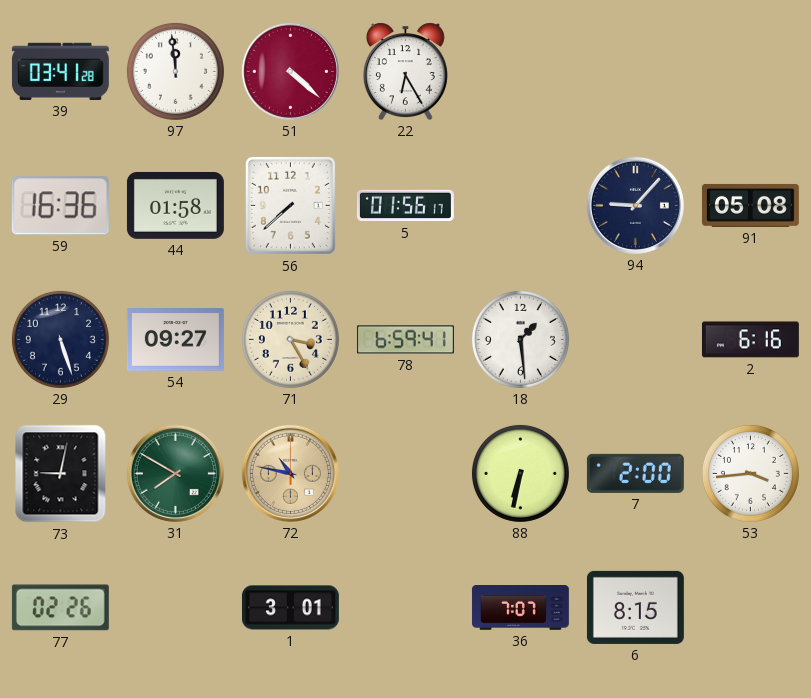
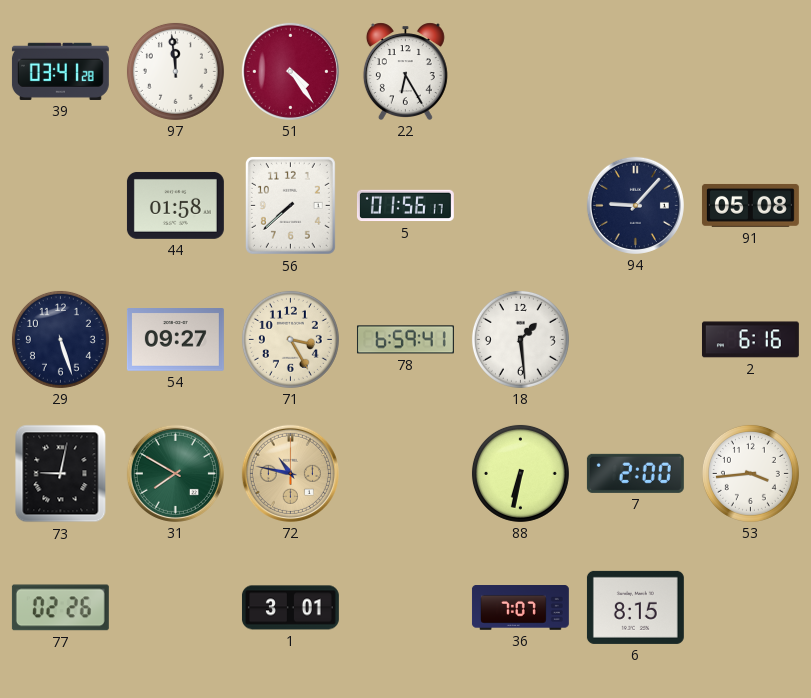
51: 4:22 -> 4:24
59: 16:36 -> none
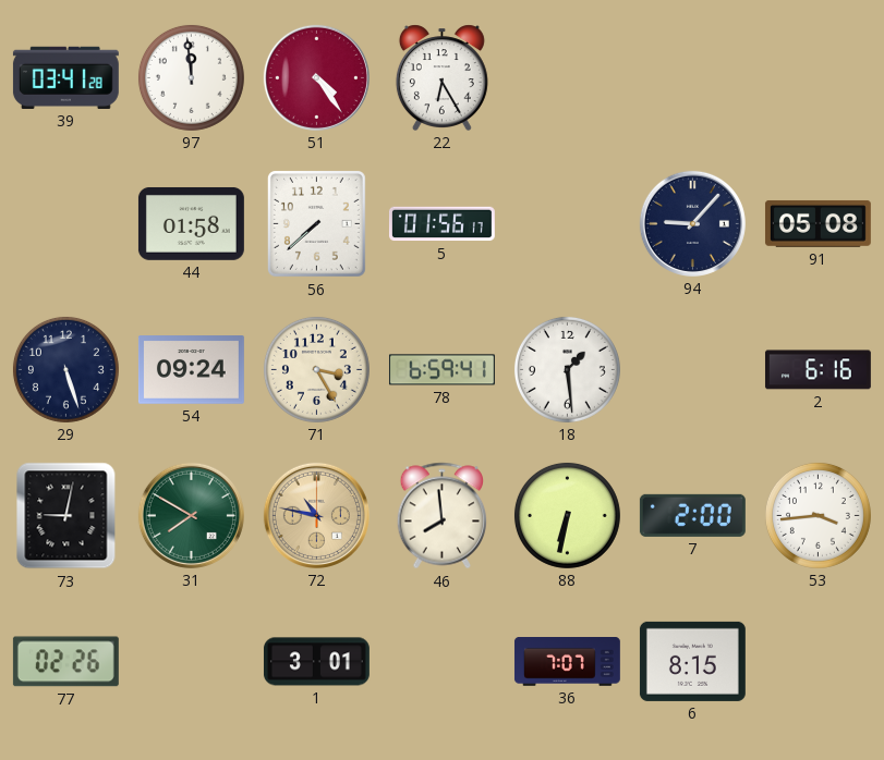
54: 09:27 -> 09:24
46: none -> 7:59
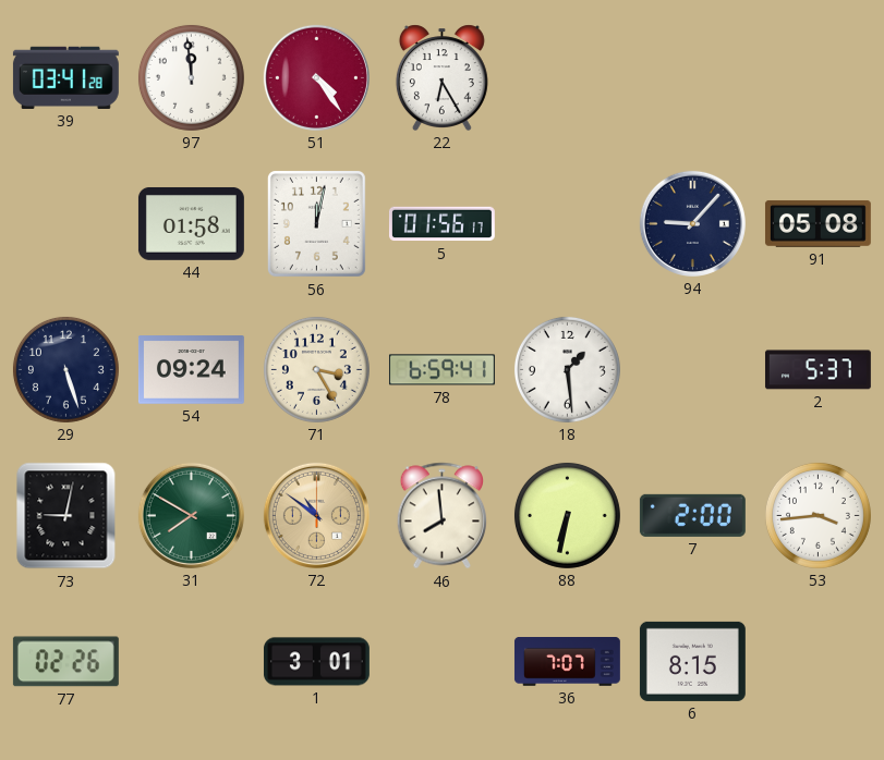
56: 7:38 -> 12:02
2: 6:16 -> 5:37
72: 10:47 -> 10:51
